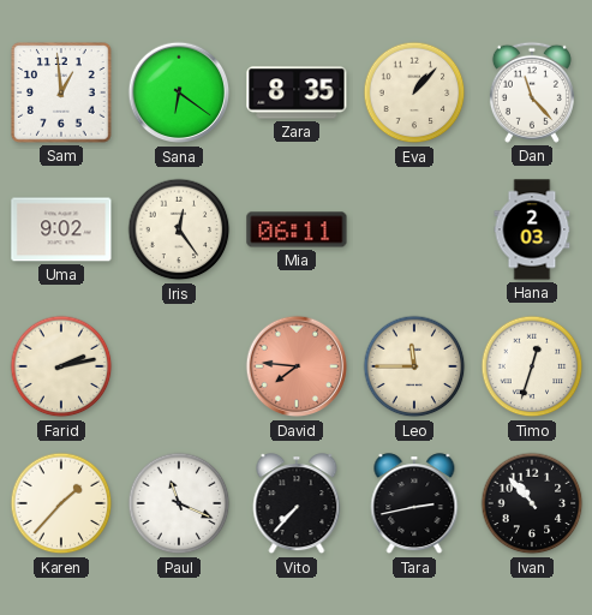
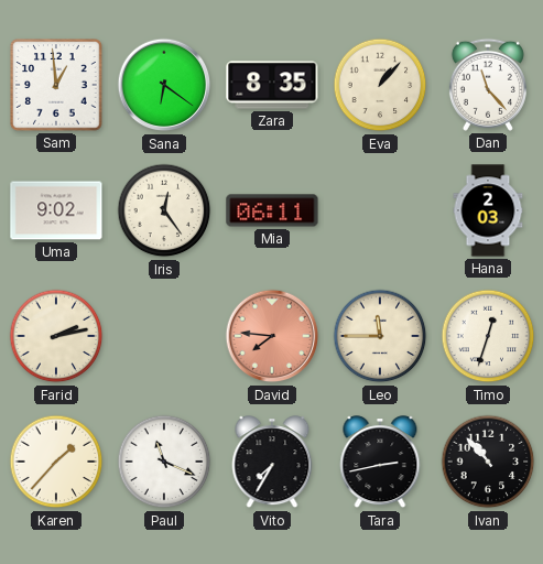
Vito: 7:37 -> 7:35
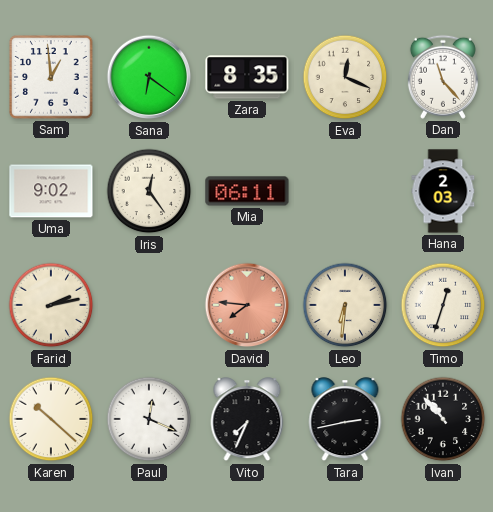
Eva: 1:07 -> 12:19
Leo: 11:45 -> 6:31
Karen: 1:37 -> 10:22
Paul: 11:19 -> 12:19
Vito: 7:35 -> 7:34
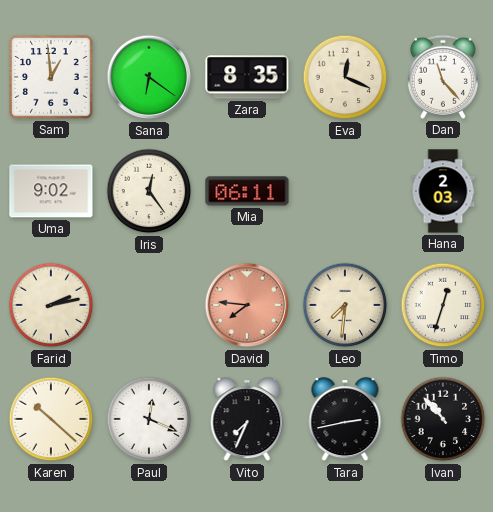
Leo: 6:31 -> 7:31
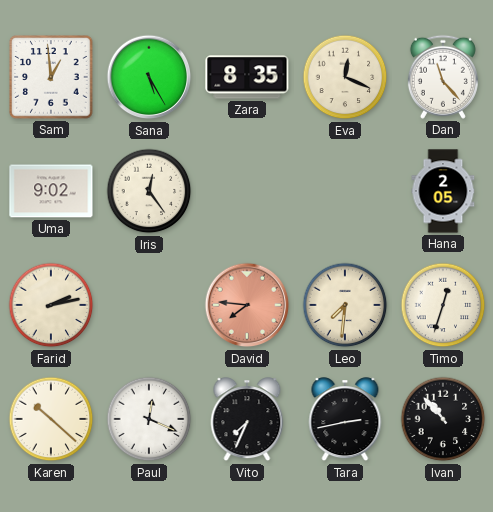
Sana: 6:21 -> 5:25
Mia: 06:11 -> none
Hana: 2:03 -> 2:05
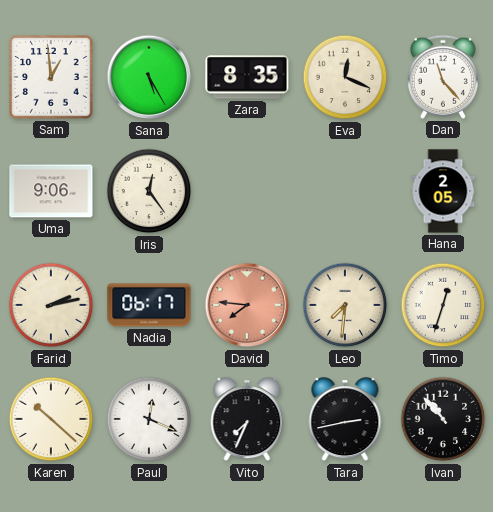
Uma: 9:02 -> 9:06
Nadia: none -> 06:17
